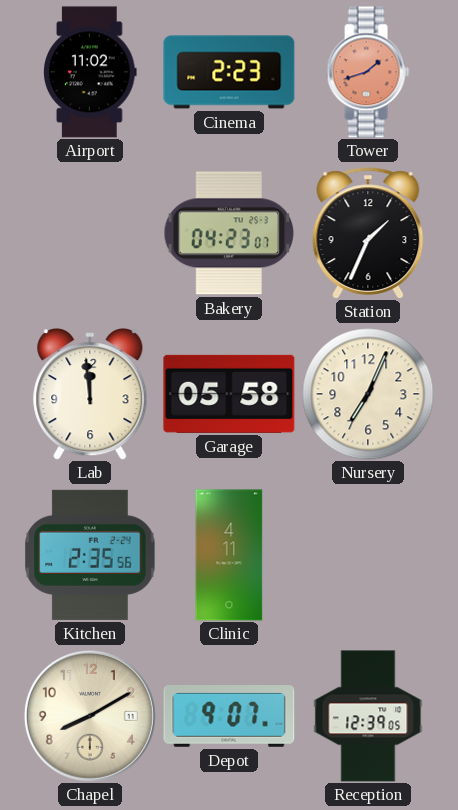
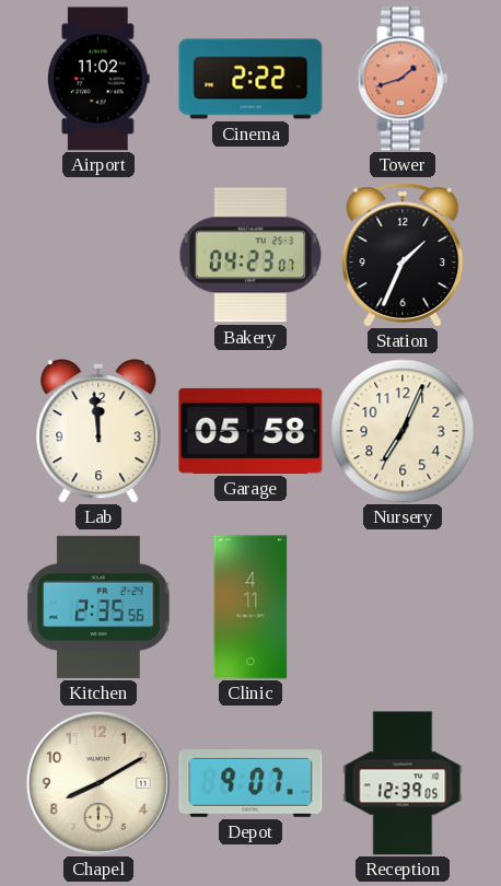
Cinema: 2:23 -> 2:22
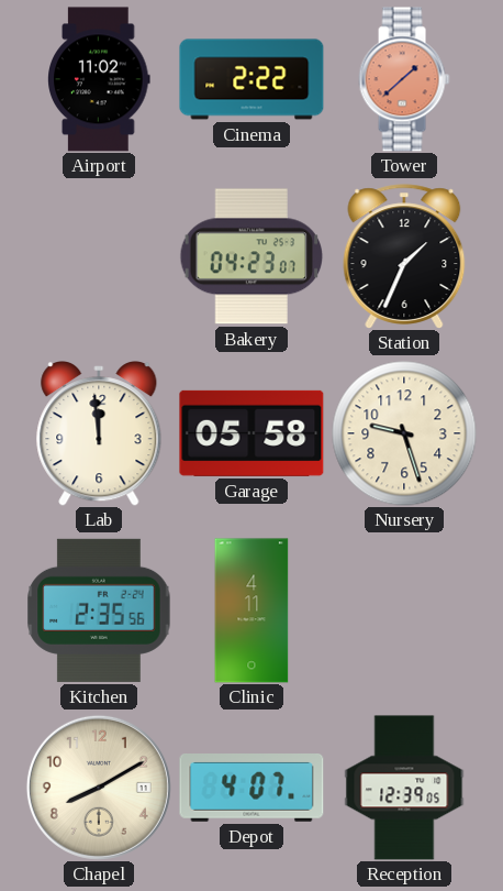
Tower: 1:42 -> 1:38
Nursery: 7:04 -> 9:27
Depot: 9:07 -> 4:07
